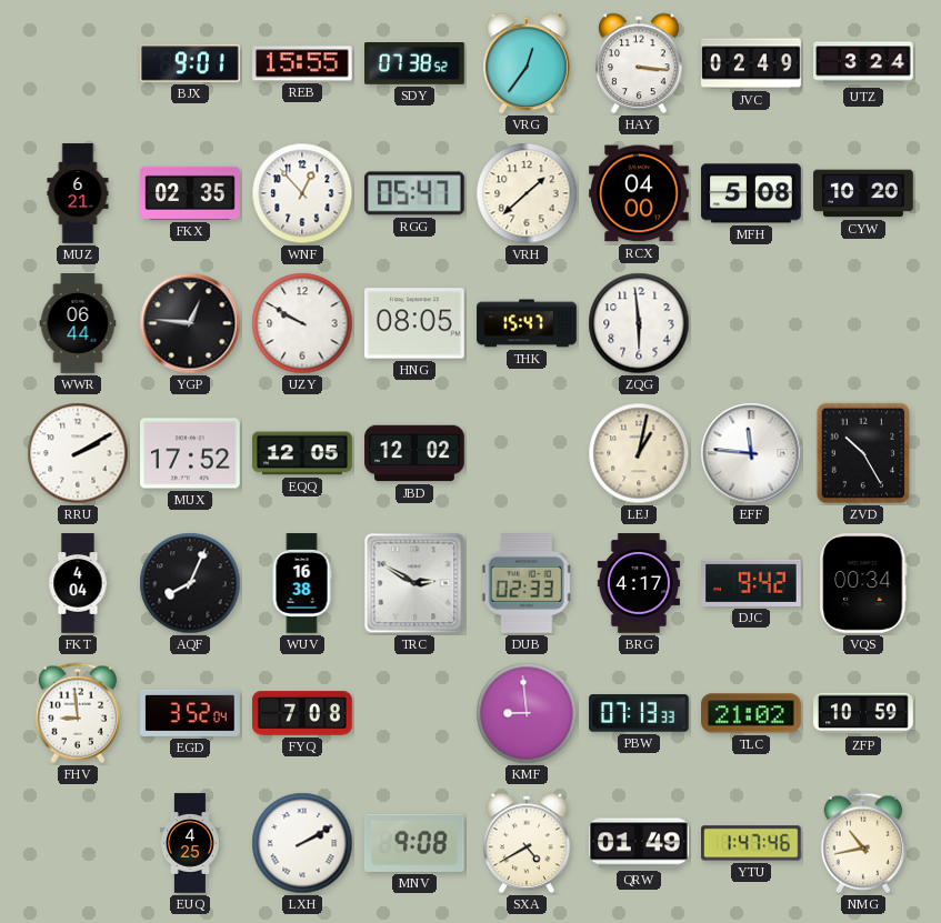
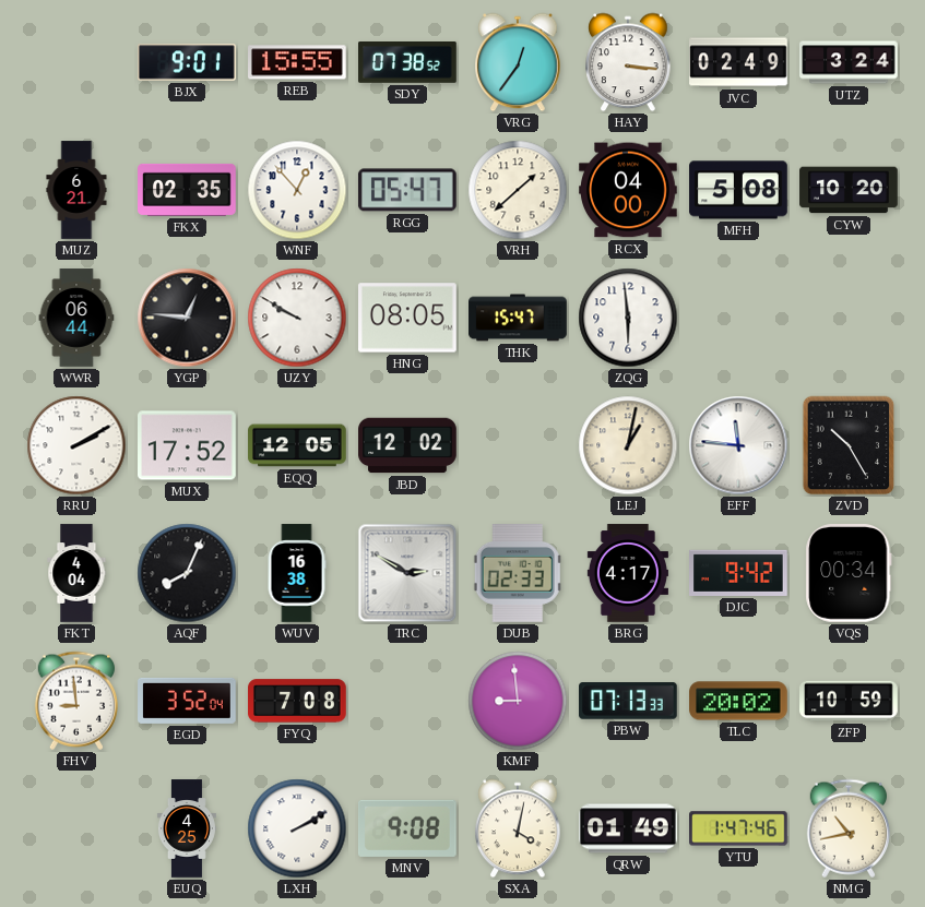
TLC: 21:02 -> 20:02
SXA: 4:40 -> 4:02
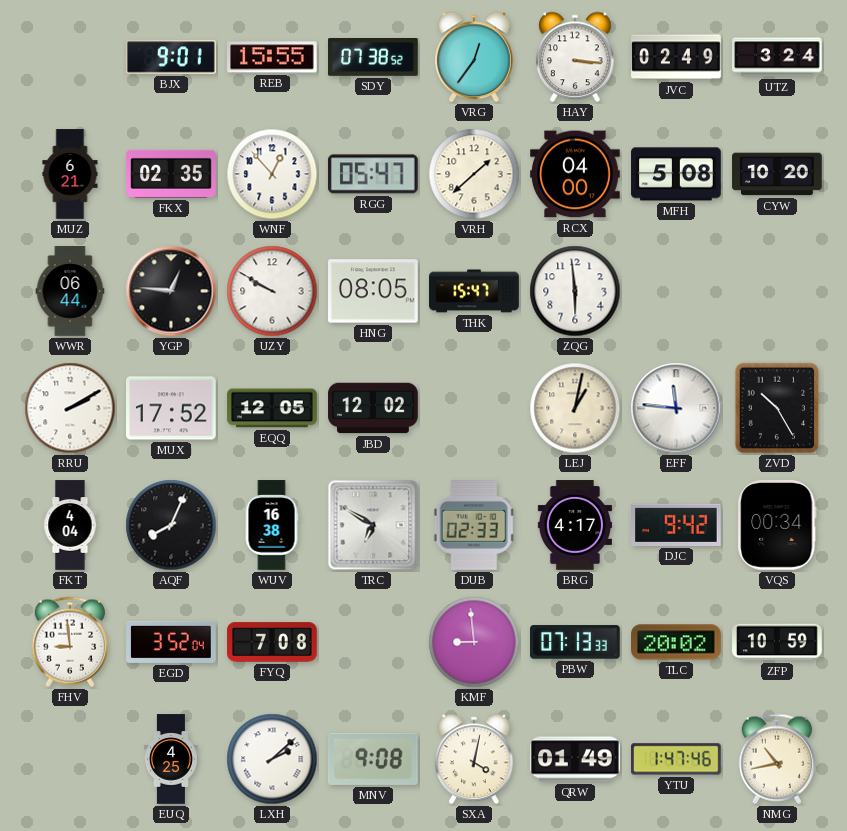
TRC: 2:50 -> 6:50
LXH: 2:10 -> 2:08
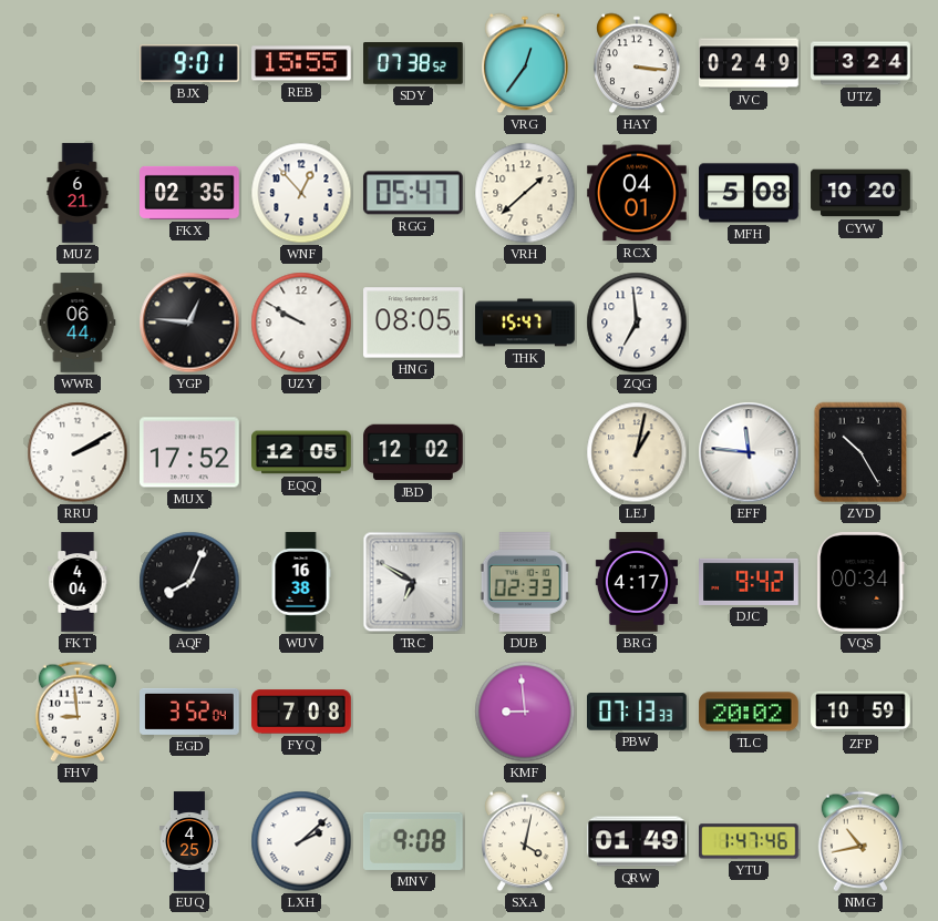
RCX: 04:00 -> 04:01
ZQG: 5:59 -> 6:59
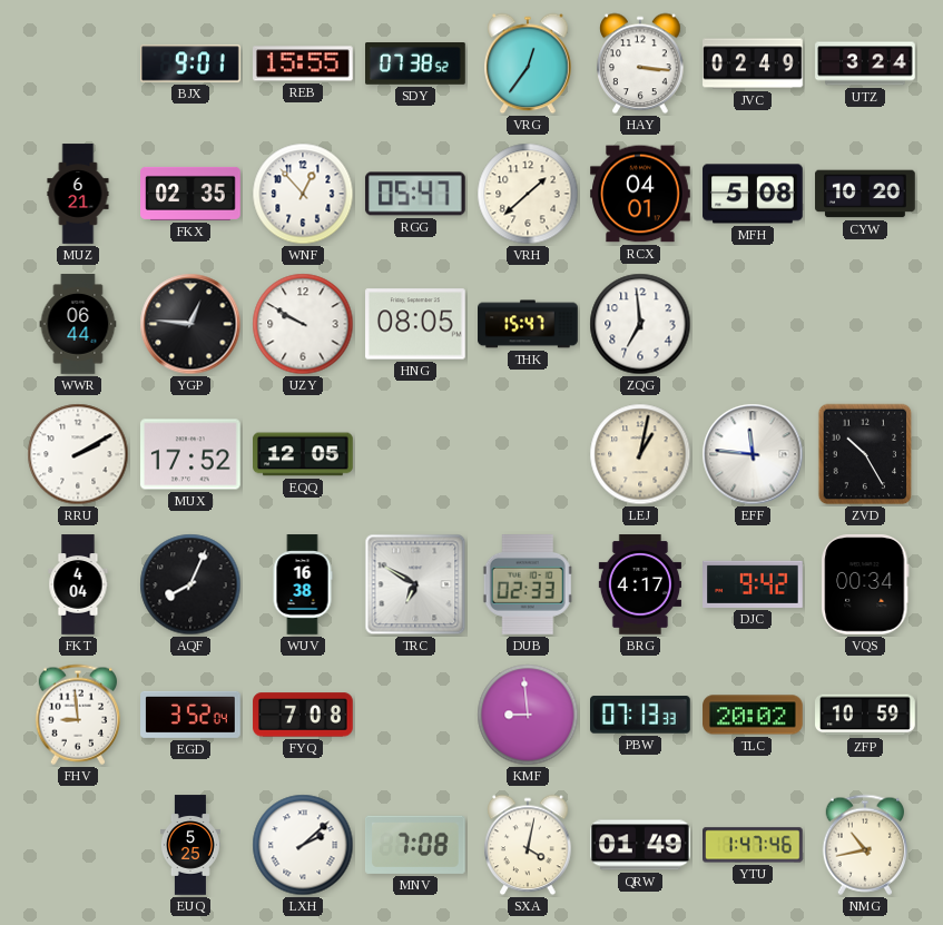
JBD: 12:02 -> none
EUQ: 4:25 -> 5:25
MNV: 9:08 -> 7:08
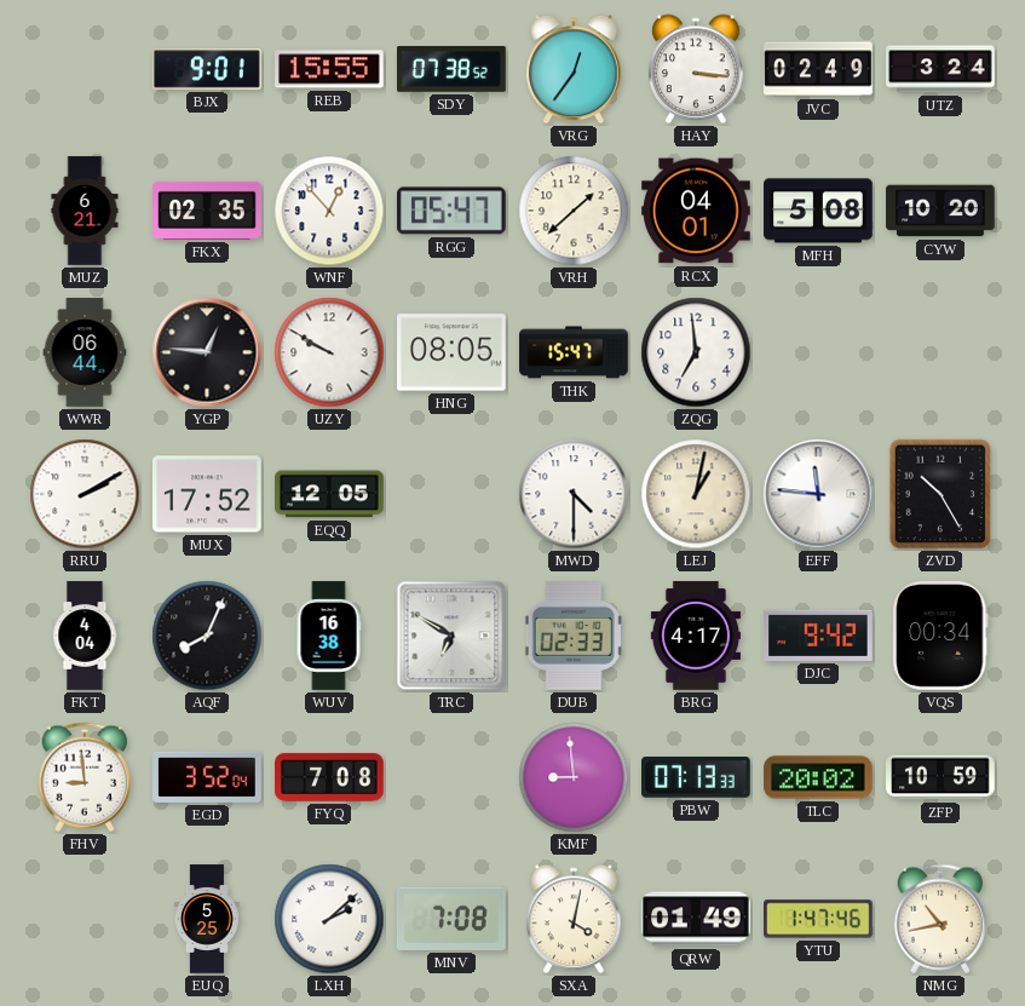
MWD: none -> 4:30
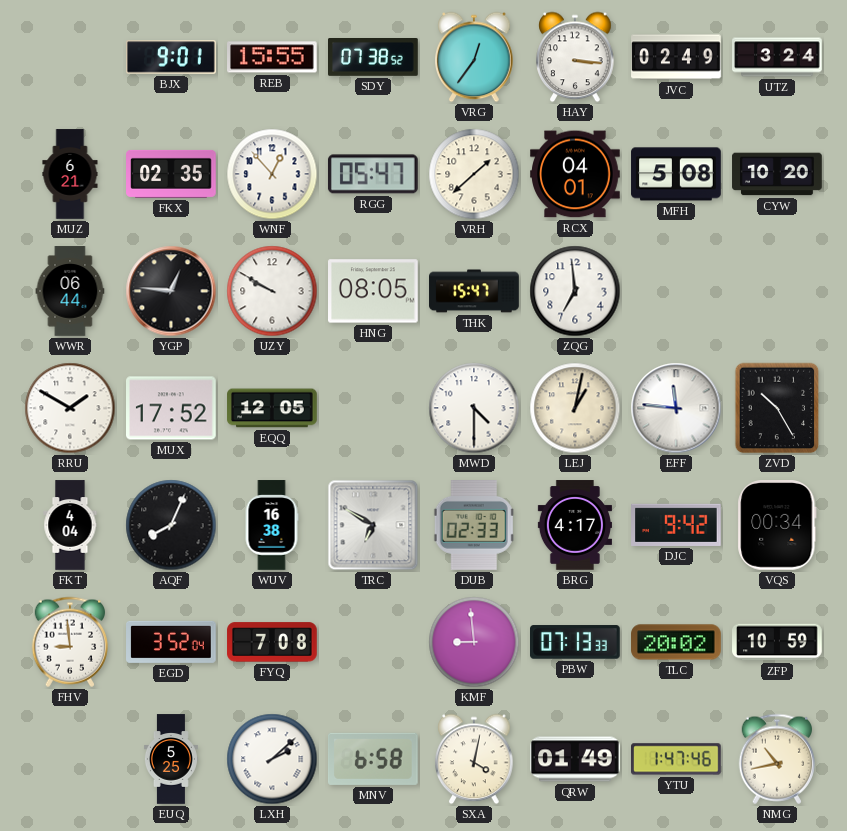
RRU: 2:10 -> 1:50
MNV: 7:08 -> 6:58
